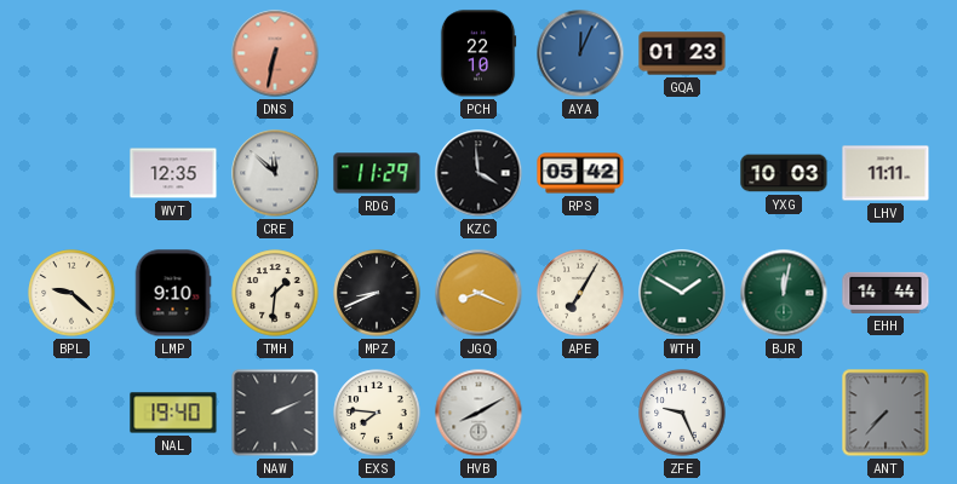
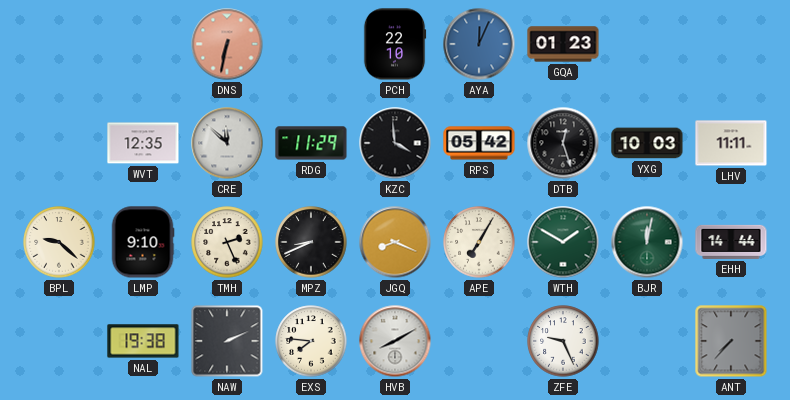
DTB: none -> 12:27
TMH: 1:31 -> 2:26
NAL: 19:40 -> 19:38
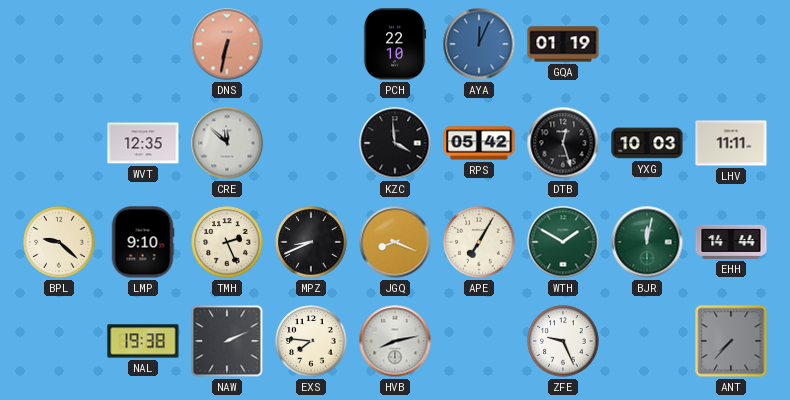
GQA: 01:23 -> 01:19
RDG: 11:29 -> none
HVB: 8:10 -> 8:13
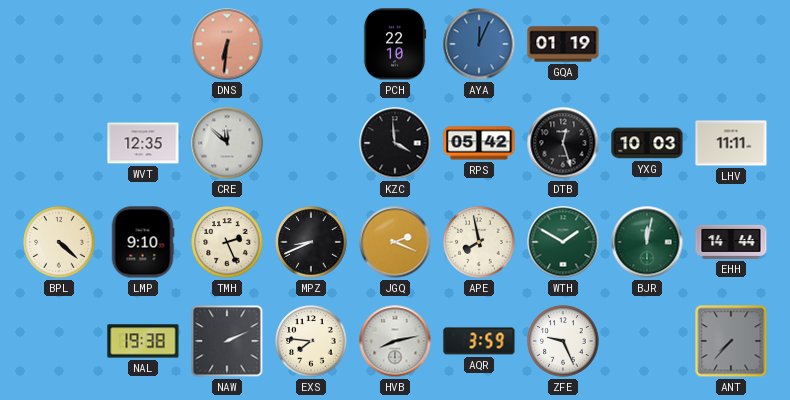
DNS: 6:32 -> 6:31
BPL: 9:22 -> 4:22
JGQ: 8:19 -> 2:19
APE: 7:05 -> 7:58
AQR: none -> 3:59
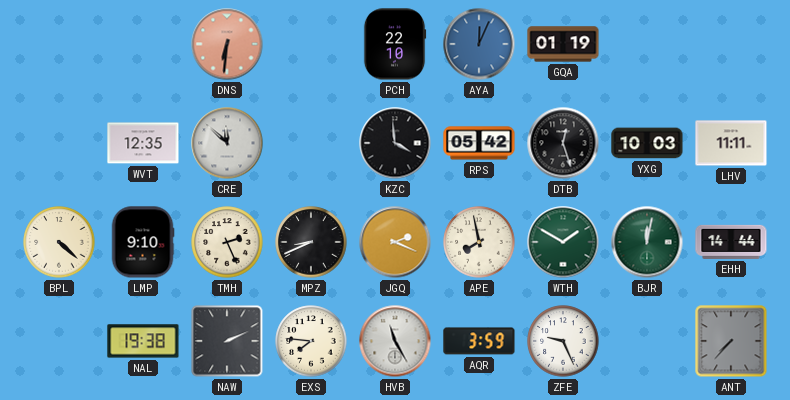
HVB: 8:13 -> 11:25
